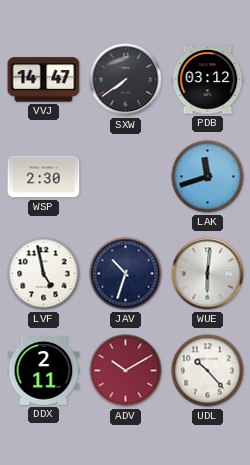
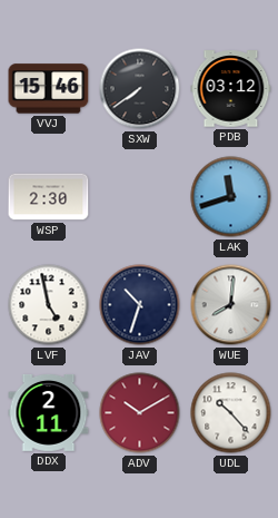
VVJ: 14:47 -> 15:46
WUE: 6:01 -> 8:01
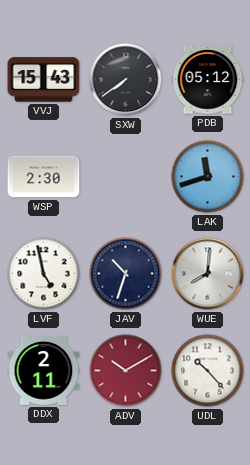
VVJ: 15:46 -> 15:43
PDB: 03:12 -> 05:12
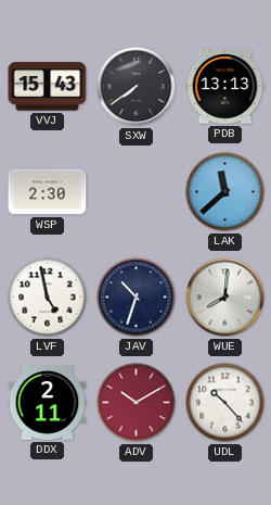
PDB: 05:12 -> 13:13
LAK: 11:42 -> 11:38
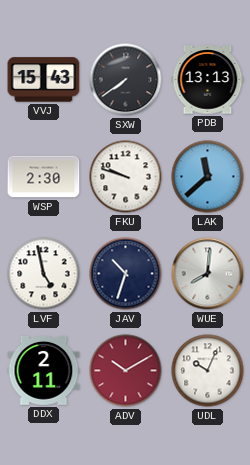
FKU: none -> 9:48
UDL: 10:23 -> 10:04
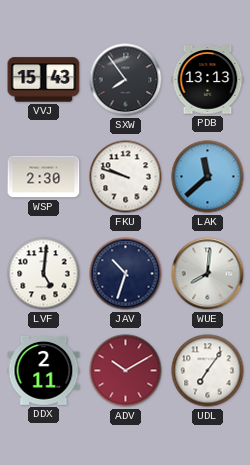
SXW: 7:39 -> 7:54
LVF: 4:58 -> 5:01
UDL: 10:04 -> 7:06
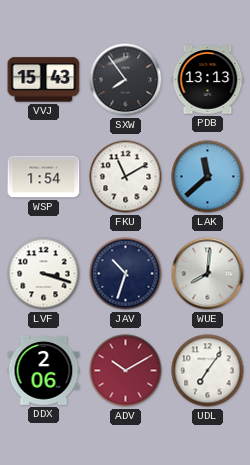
WSP: 2:30 -> 1:54
FKU: 9:48 -> 11:10
LVF: 5:01 -> 3:18
DDX: 2:11 -> 2:06
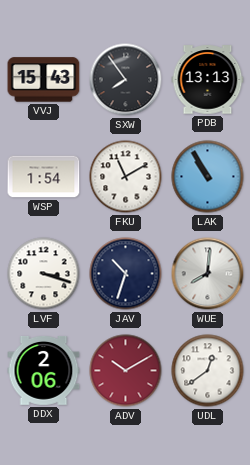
LAK: 11:38 -> 10:55
UDL: 7:06 -> 12:39
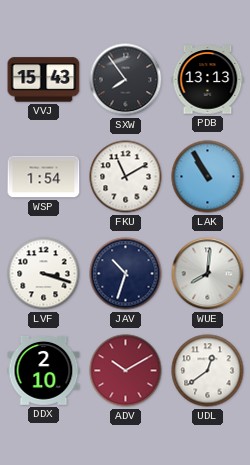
DDX: 2:06 -> 2:10
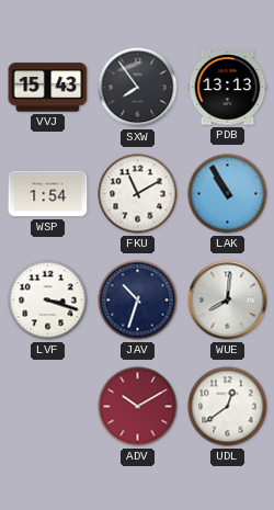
DDX: 2:10 -> none
